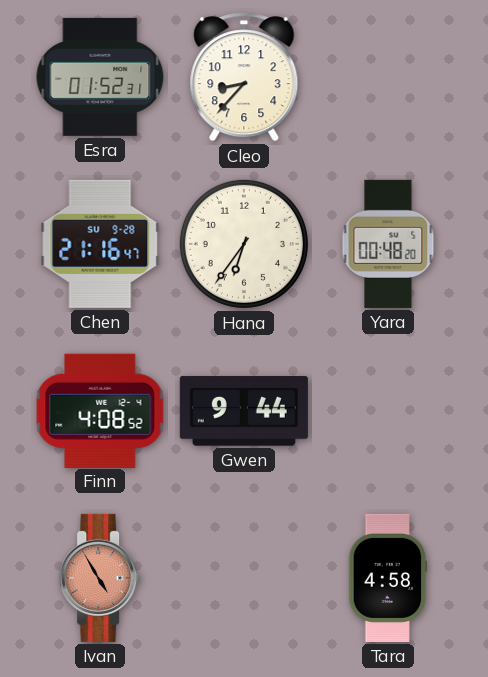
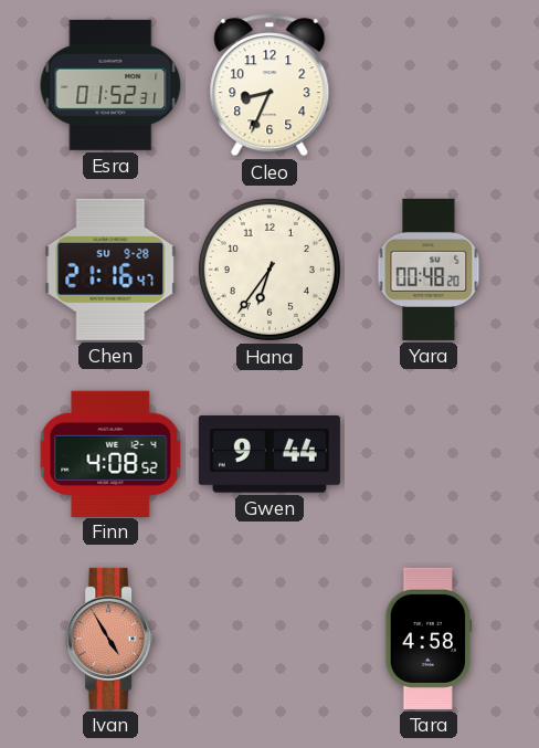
Cleo: 8:37 -> 8:34
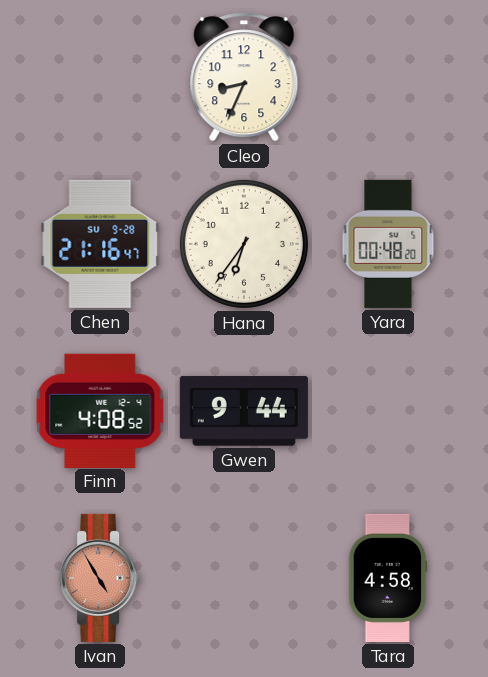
Esra: 01:52 -> none
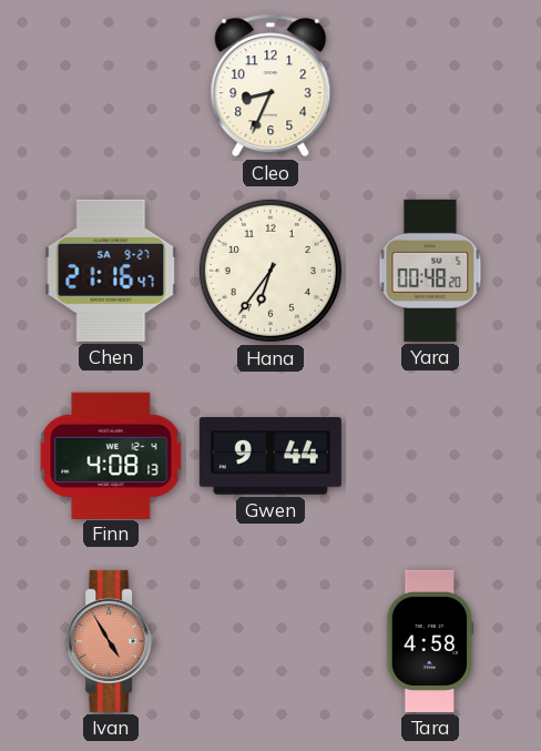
Chen date: SU 9-28 -> SA 9-27
Finn: 4:08:52 -> 4:08:13
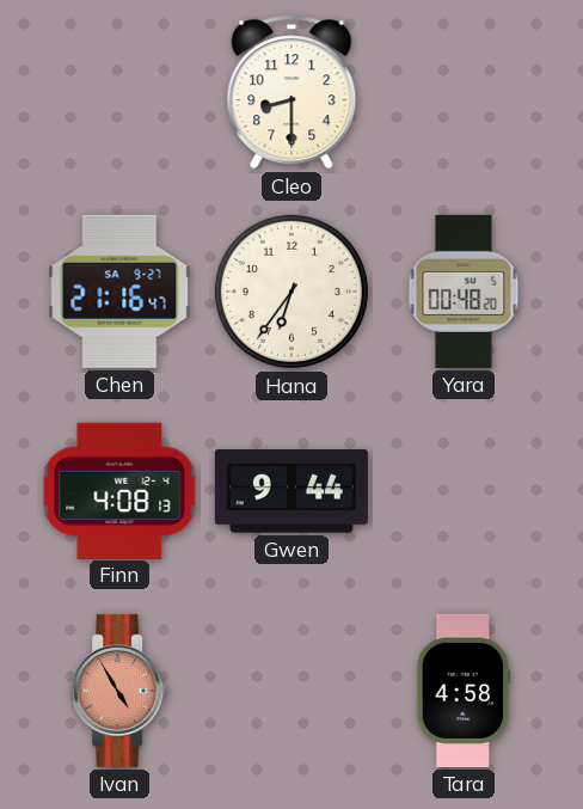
Cleo: 8:34 -> 8:30
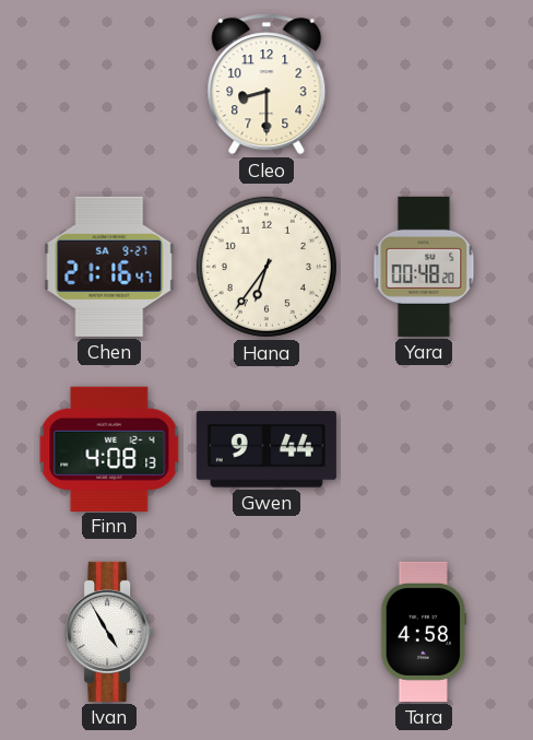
Ivan dial: salmon -> white
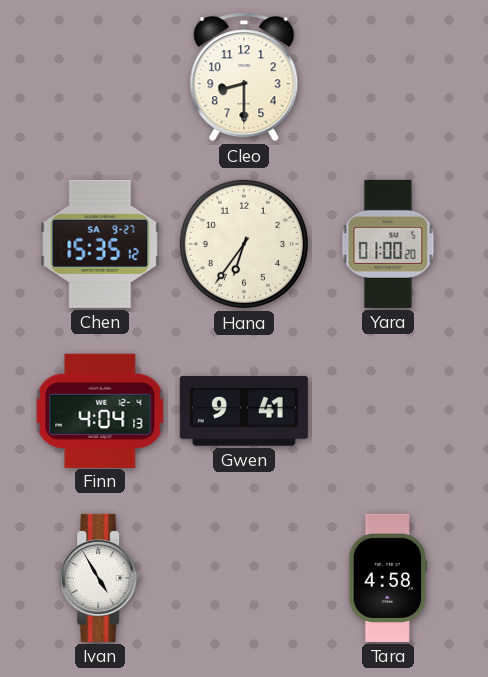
Chen: 21:16 -> 15:35
Yara: 00:48 -> 01:00
Finn: 4:08 -> 4:04
Gwen: 9:44 -> 9:41
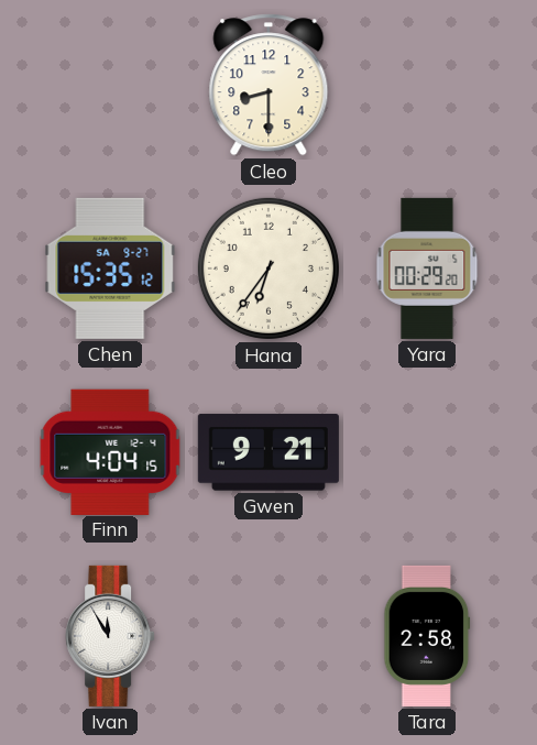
Yara: 01:00 -> 00:29
Finn: 4:04:13 -> 4:04:15
Gwen: 9:41 -> 9:21
Ivan: 4:55 -> 11:55
Tara: 4:58 -> 2:58
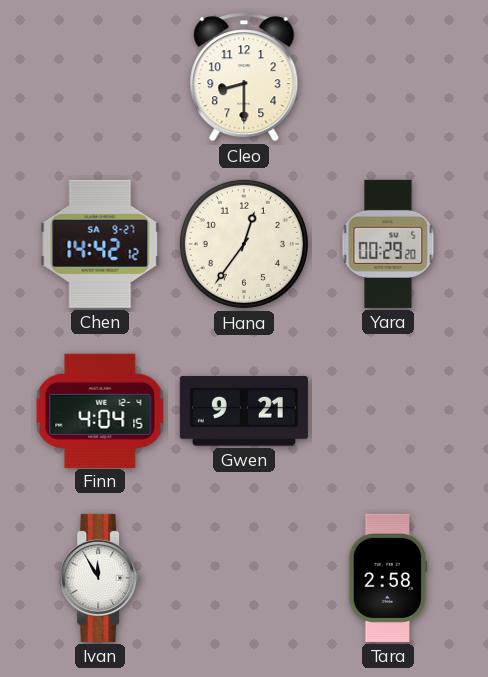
Chen: 15:35 -> 14:42
Hana: 6:36 -> 12:36
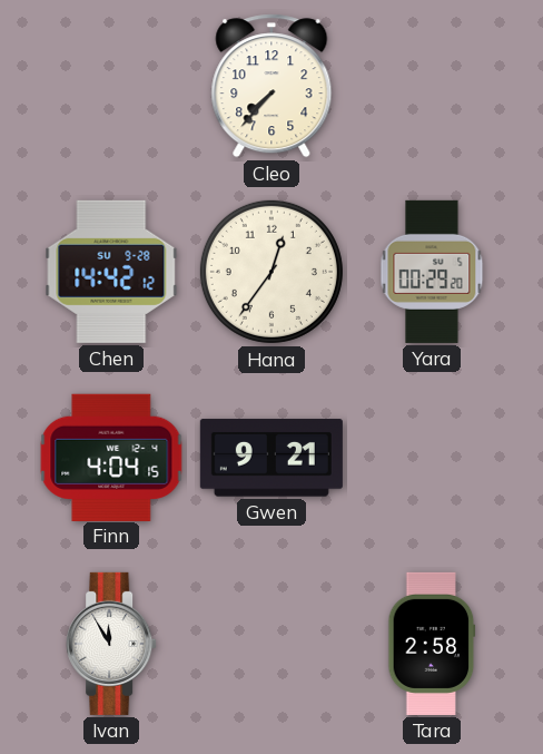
Cleo: 8:30 -> 7:37
Chen date: SA 9-27 -> SU 9-28
